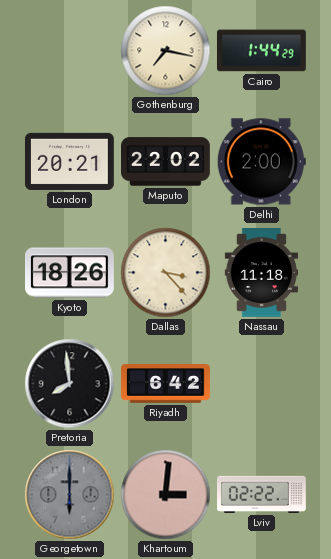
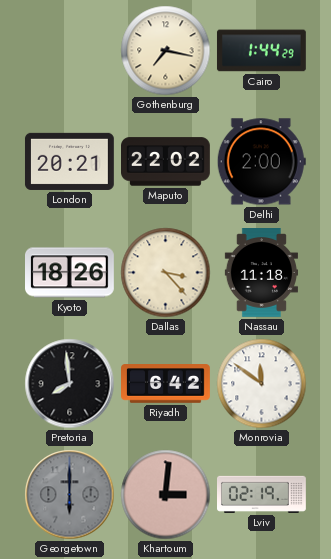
Monrovia: none -> 11:51
Lviv: 02:22 -> 02:19
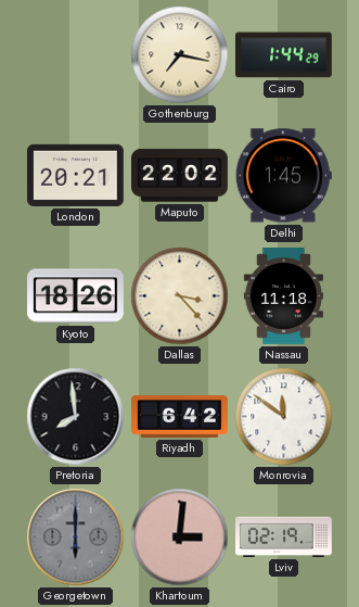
Delhi: 2:00 -> 1:45
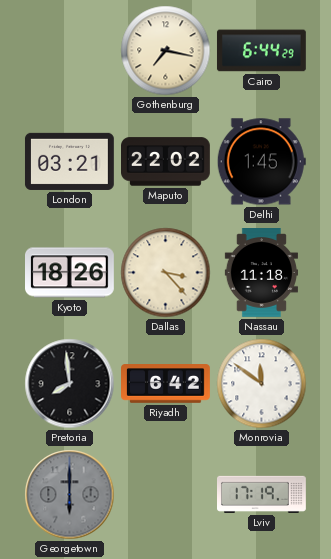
Cairo: 1:44 -> 6:44
London: 20:21 -> 03:21
Khartoum: 3:01 -> none
Lviv: 02:19 -> 17:19
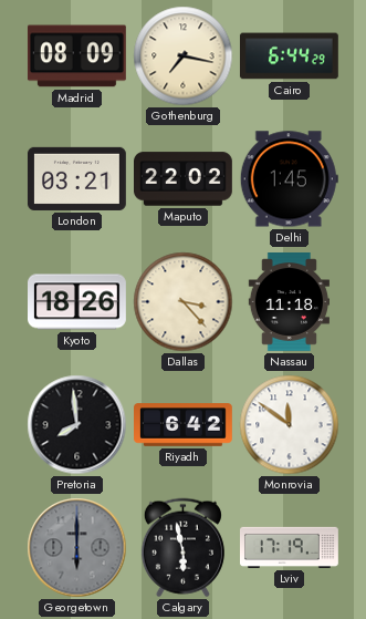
Madrid: none -> 08:09
Calgary: none -> 5:58
